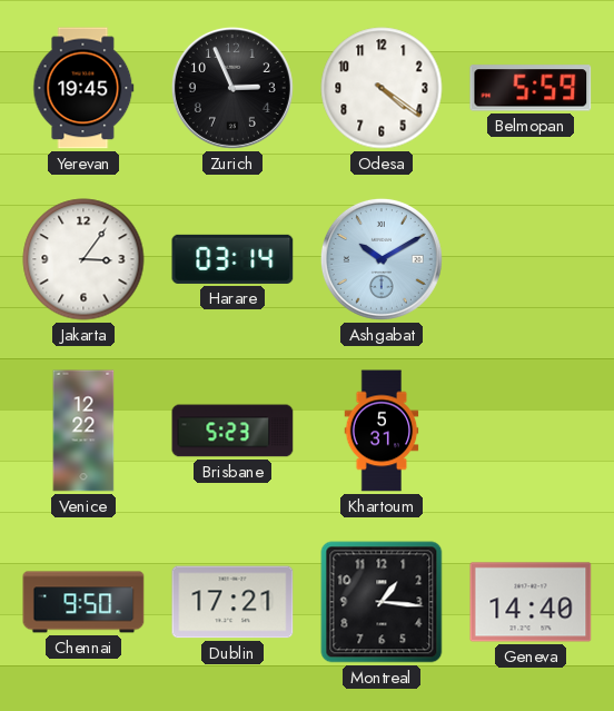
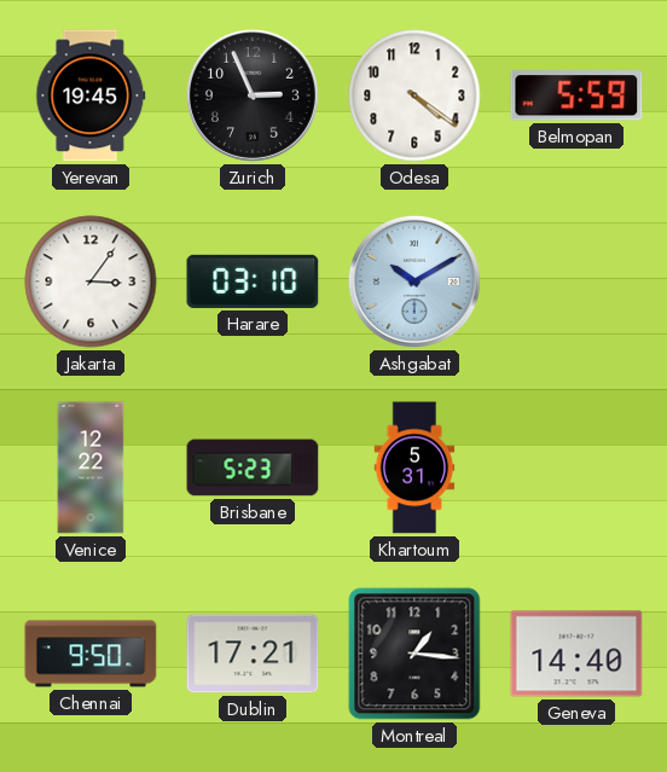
Harare: 03:14 -> 03:10
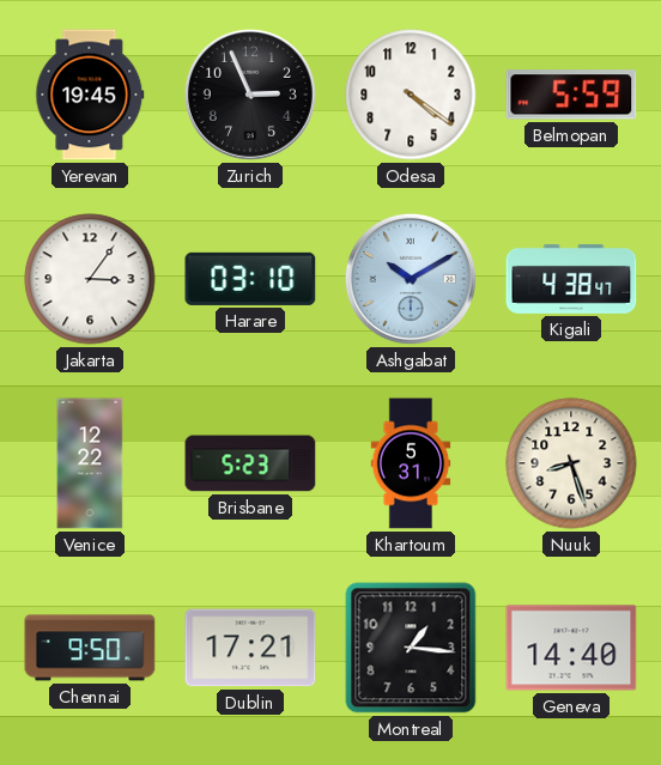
Kigali: none -> 4:38
Nuuk: none -> 8:27
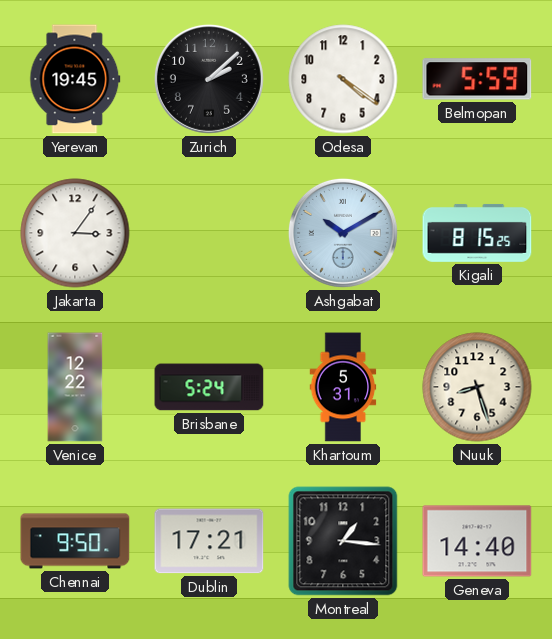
Zurich: 2:56 -> 2:08
Harare: 03:10 -> none
Kigali: 4:38 -> 8:15
Brisbane: 5:23 -> 5:24
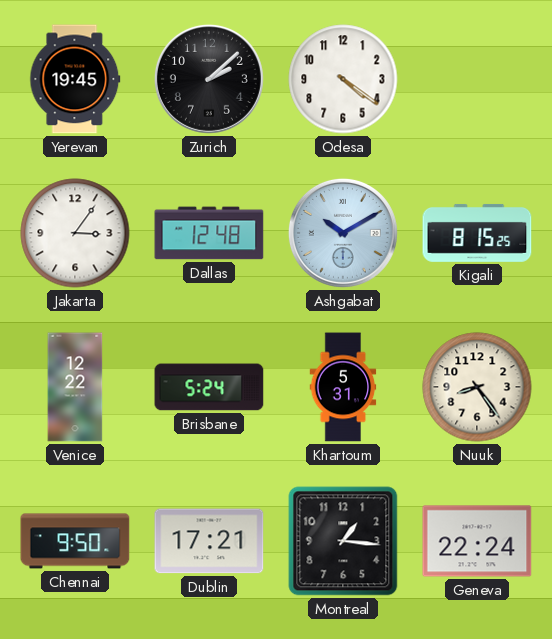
Belmopan: 5:59 -> none
Dallas: none -> 12:48
Nuuk: 8:27 -> 8:24
Geneva: 14:40 -> 22:24
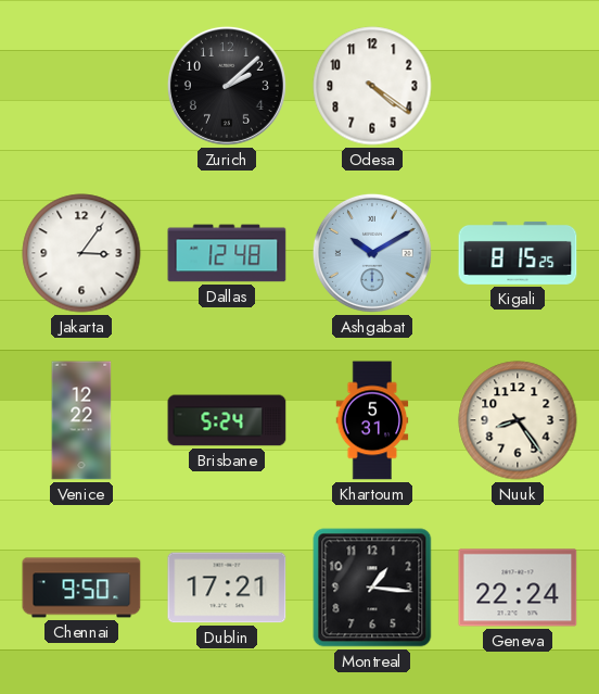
Yerevan: 19:45 -> none
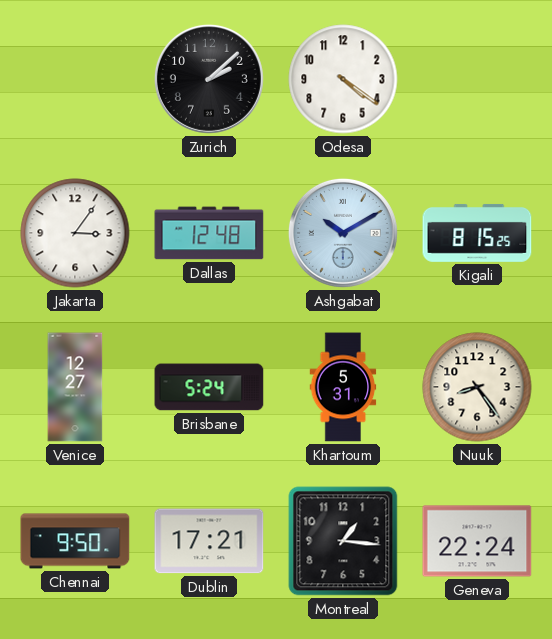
Venice: 12:22 -> 12:27
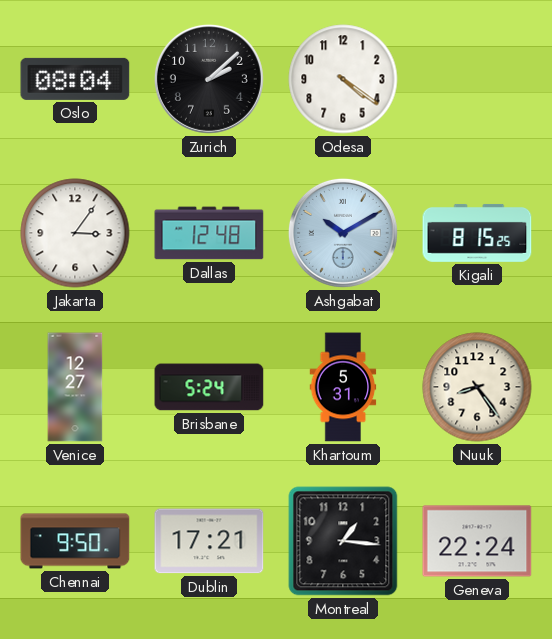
Oslo: none -> 08:04
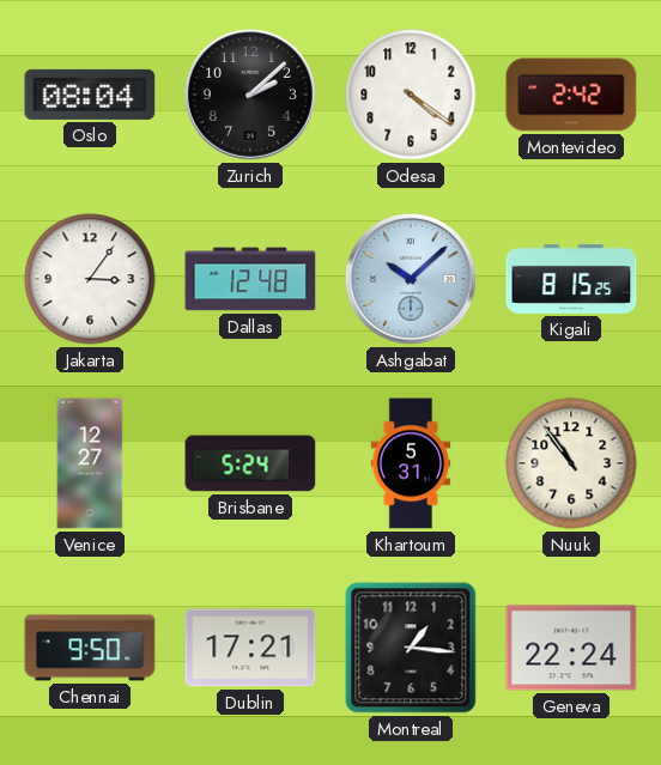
Montevideo: none -> 2:42
Ashgabat: 10:10 -> 10:08
Nuuk: 8:24 -> 10:54
